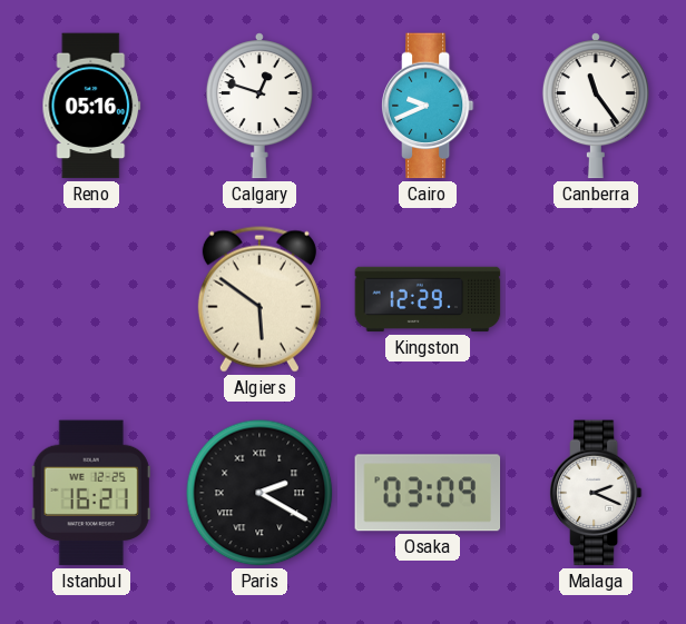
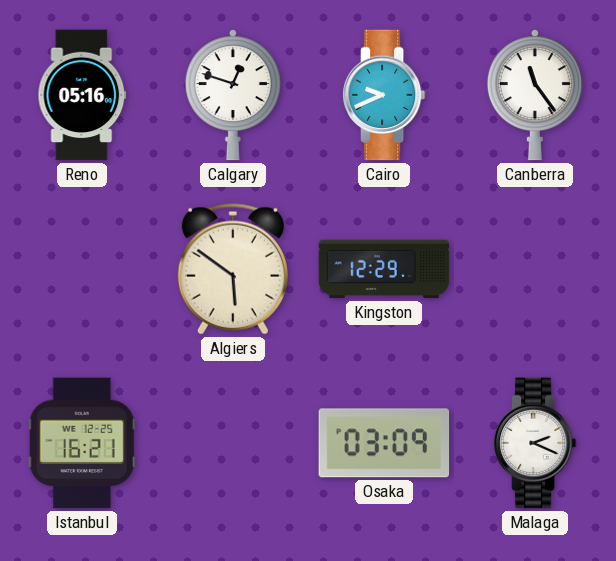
Paris: 2:20 -> none
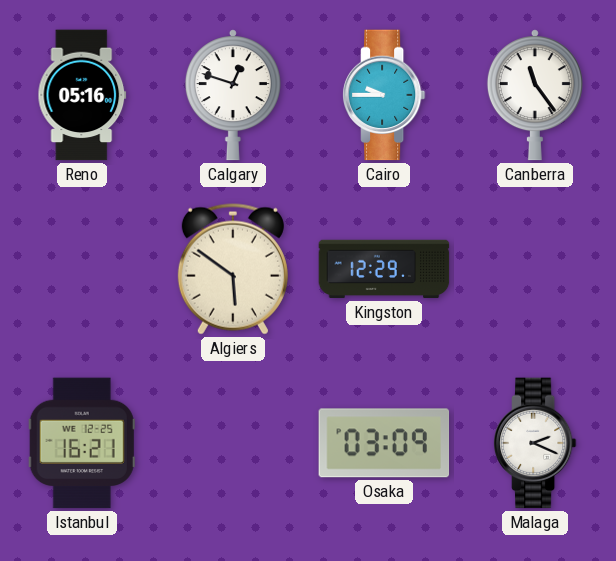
Cairo: 9:41 -> 9:45
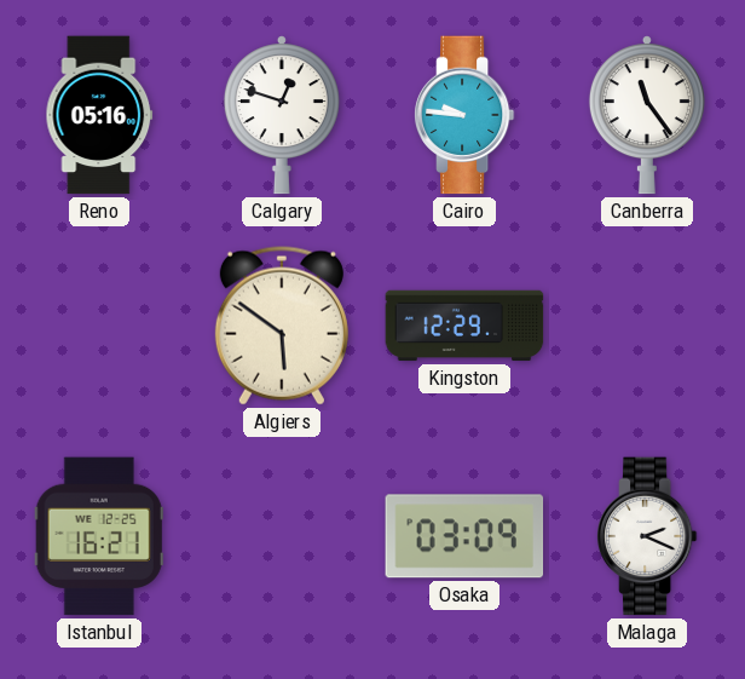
Cairo: 9:45 -> 9:46
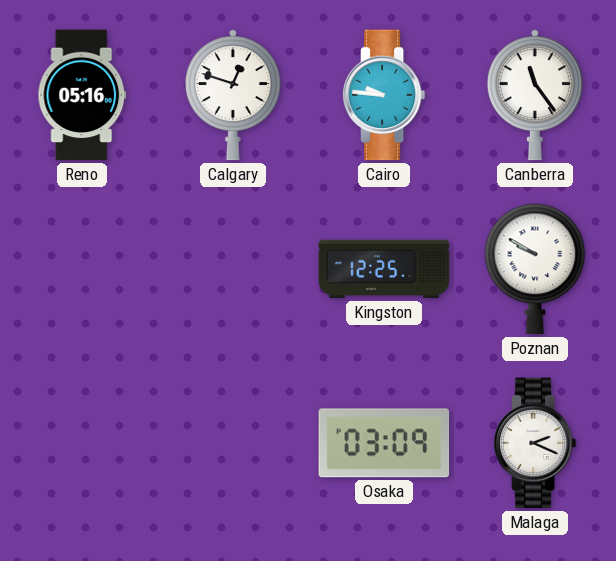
Algiers: 5:51 -> none
Kingston: 12:29 -> 12:25
Poznan: none -> 9:50
Istanbul: 16:21 -> none
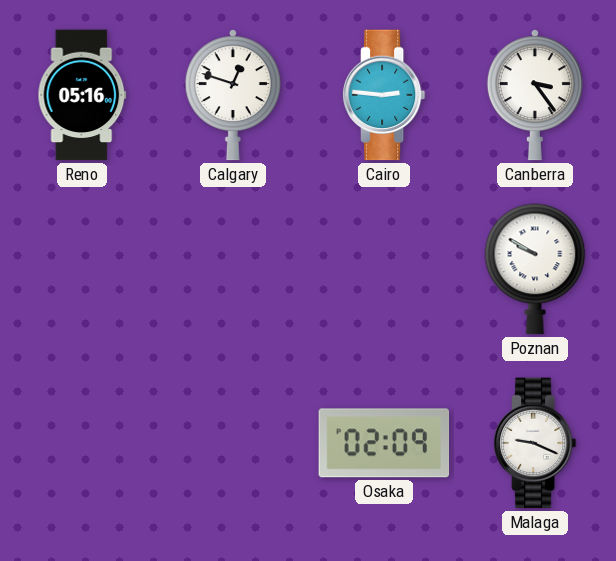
Cairo: 9:46 -> 2:46
Canberra: 11:24 -> 3:24
Kingston: 12:25 -> none
Osaka: 03:09 -> 02:09
Malaga: 2:19 -> 9:19
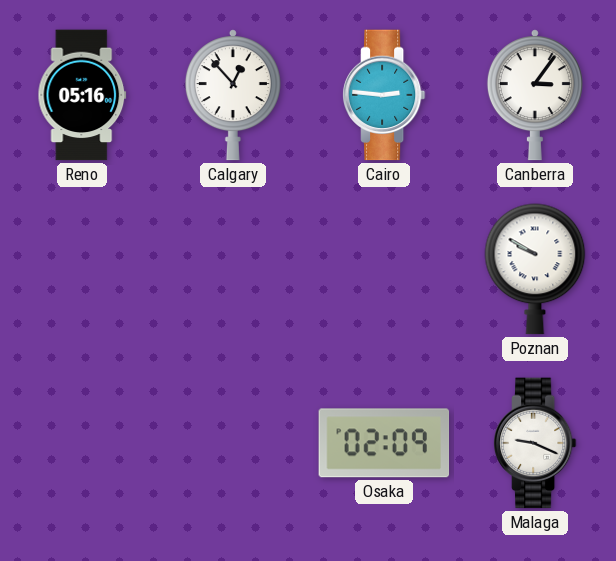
Calgary: 12:48 -> 12:53
Canberra: 3:24 -> 3:06
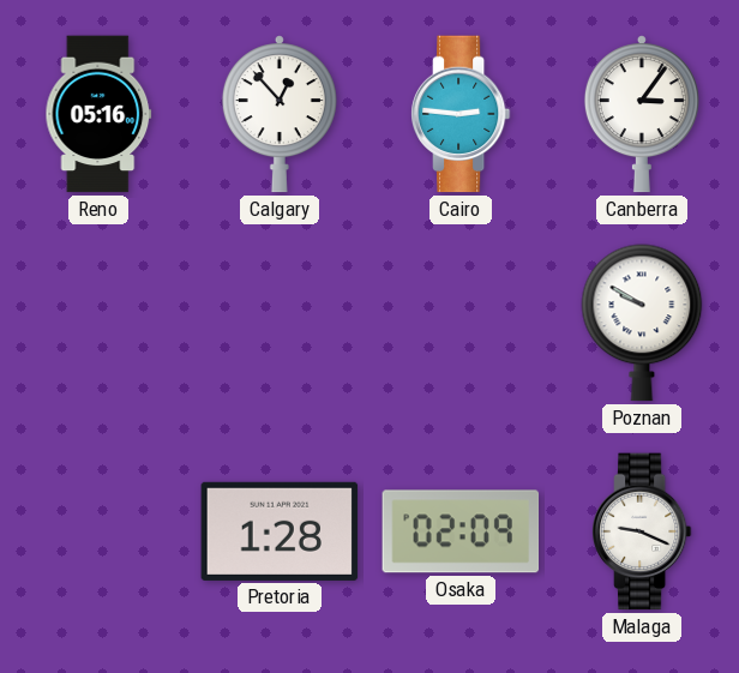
Pretoria: none -> 1:28
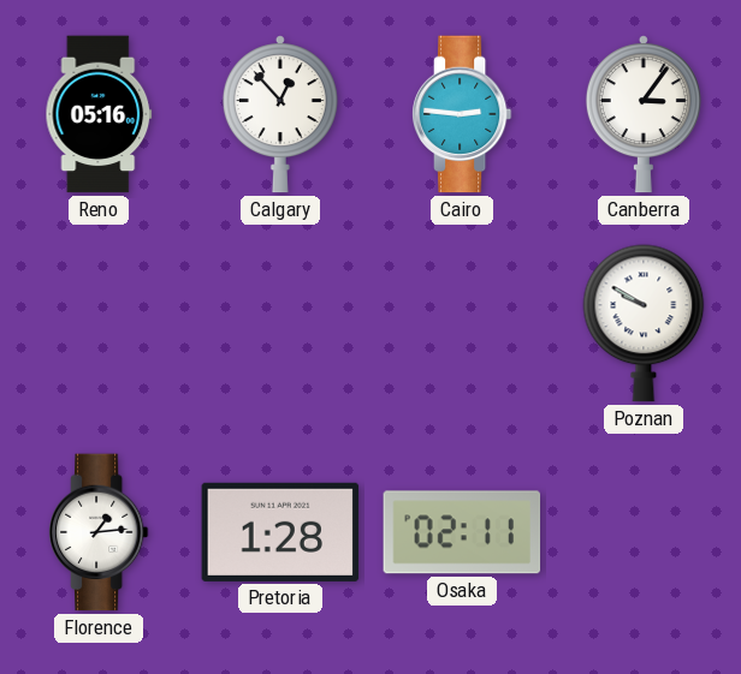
Florence: none -> 1:14
Osaka: 02:09 -> 02:11
Malaga: 9:19 -> none
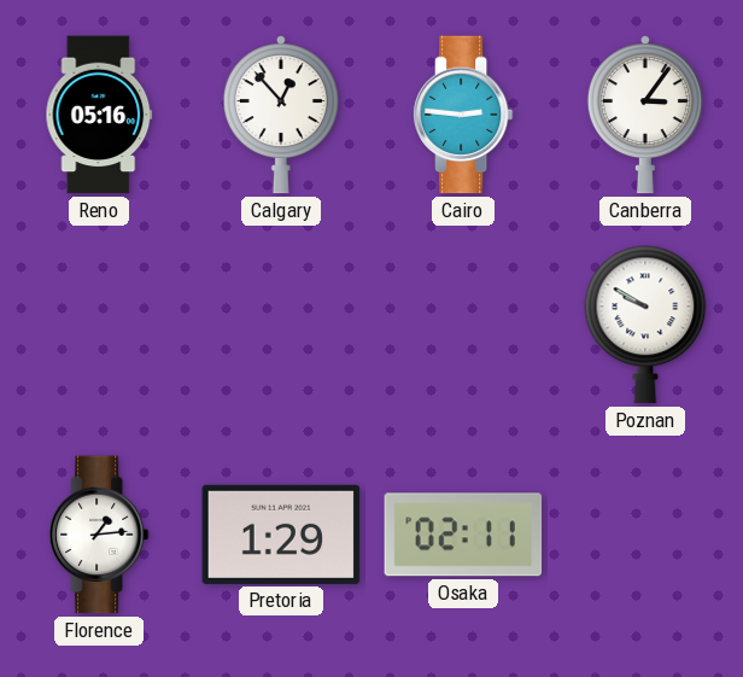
Pretoria: 1:28 -> 1:29
